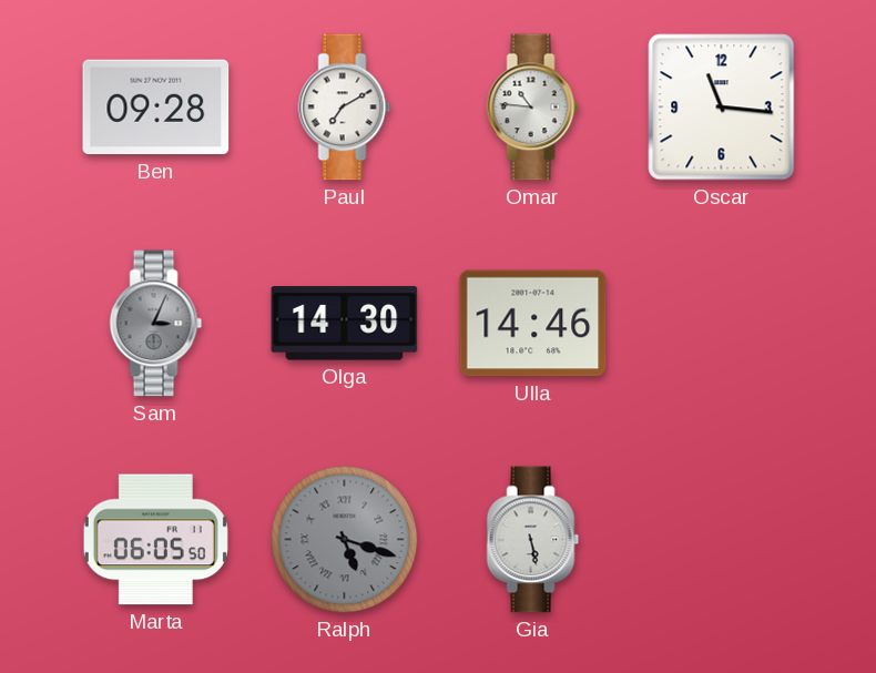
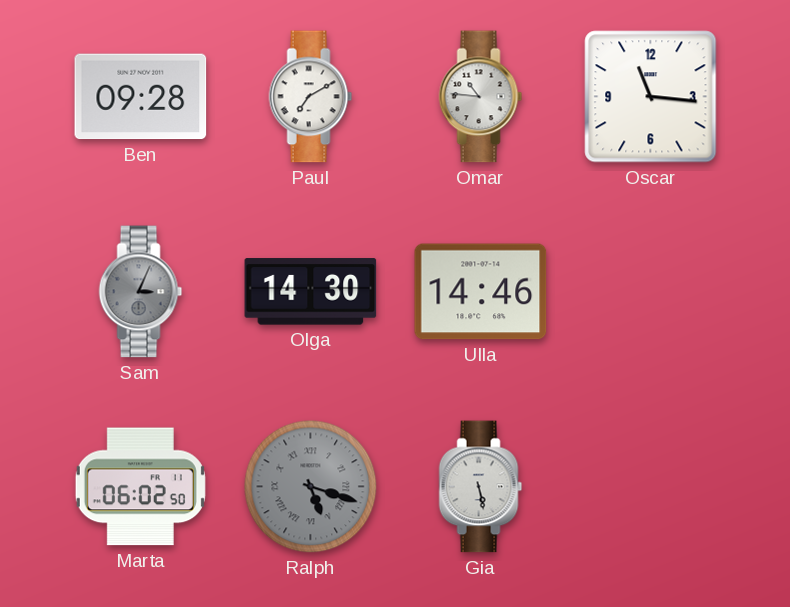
Marta: 06:05 -> 06:02
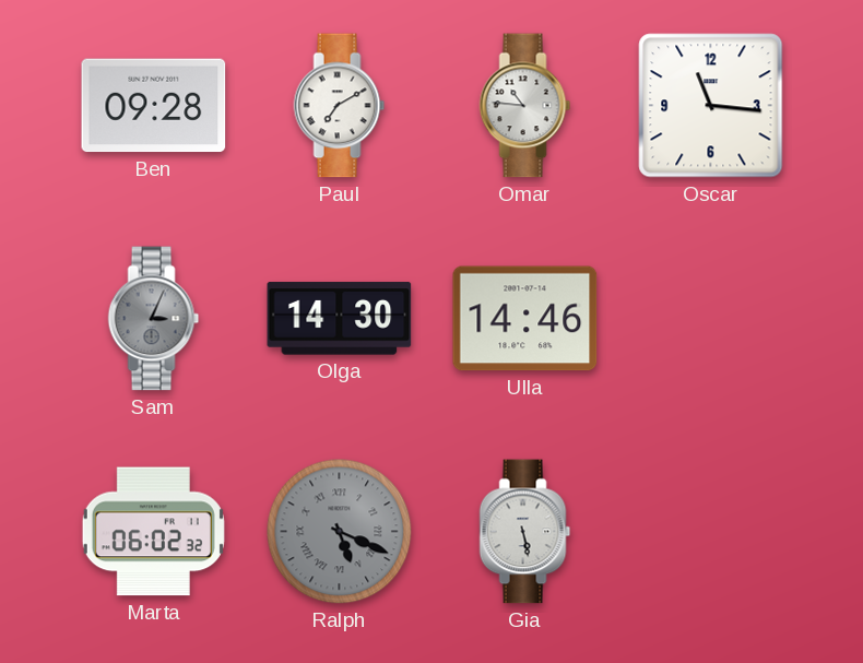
Marta: 06:02:50 -> 06:02:32
Ralph: 5:18 -> 5:19
